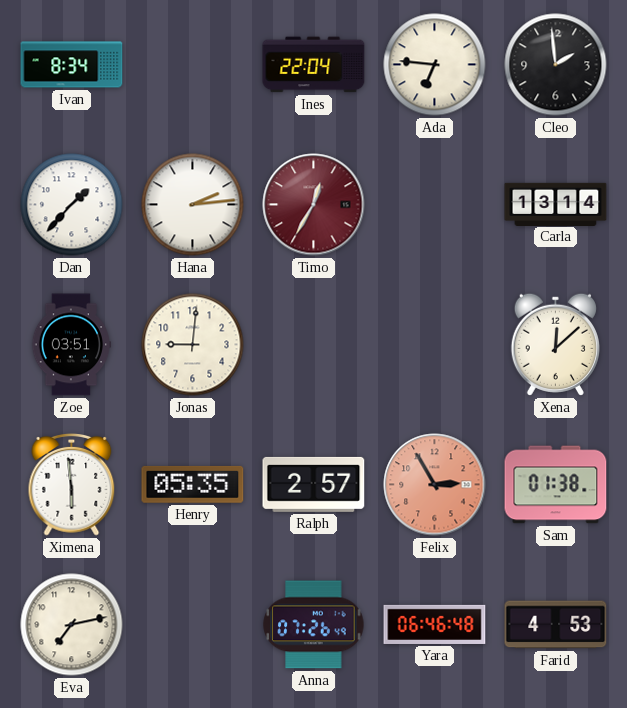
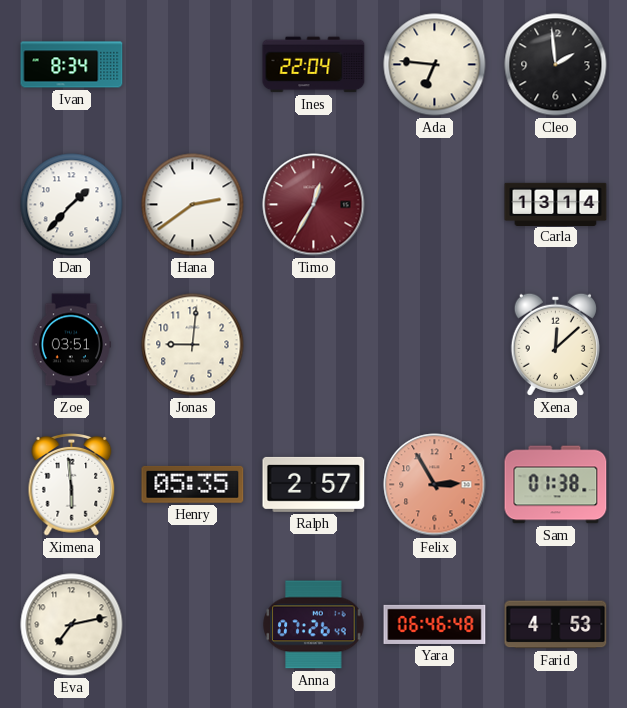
Hana: 2:14 -> 2:39
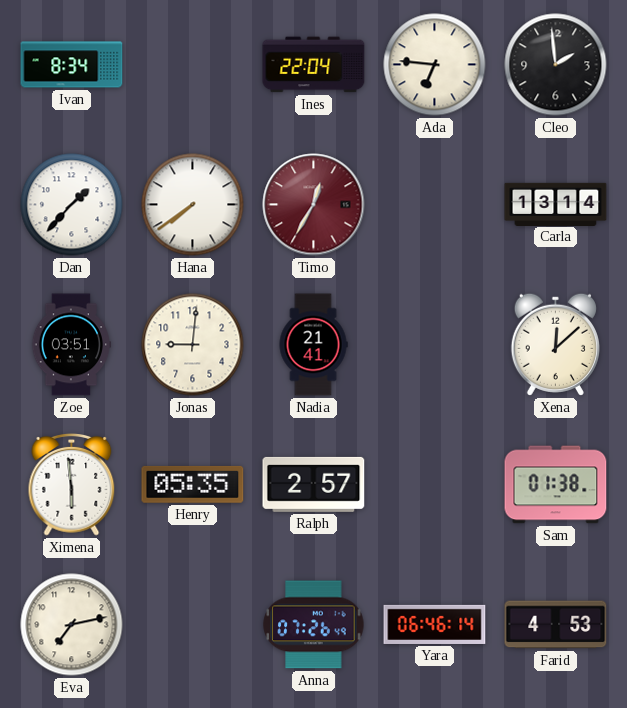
Hana: 2:39 -> 7:39
Nadia: none -> 21:41
Felix: 2:55 -> none
Yara: 06:46:48 -> 06:46:14
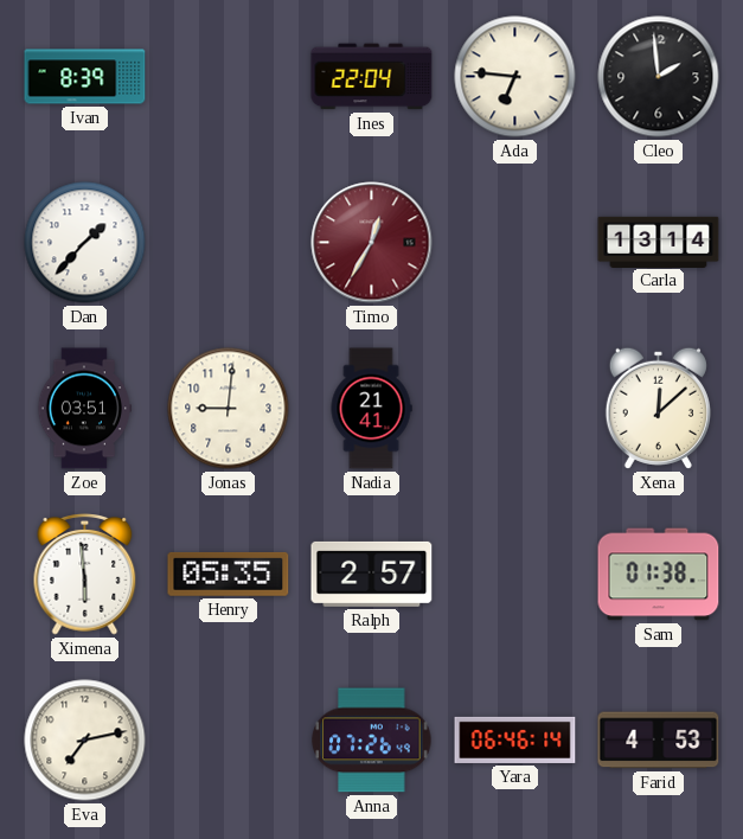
Ivan: 8:34 -> 8:39
Hana: 7:39 -> none
